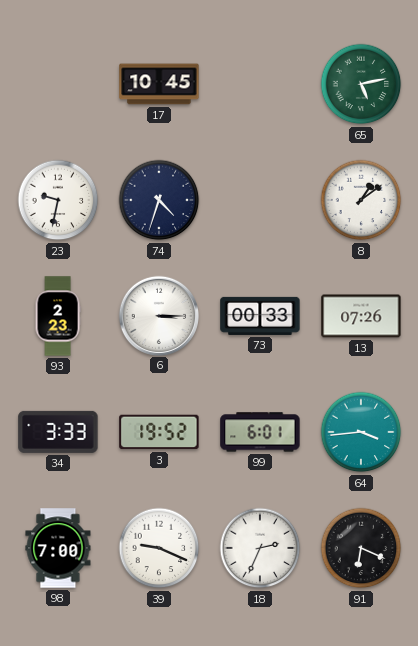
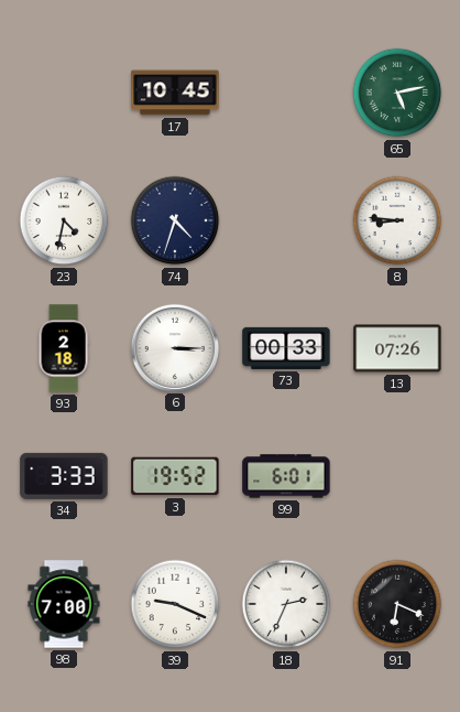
23: 9:32 -> 4:32
8: 1:09 -> 8:46
93: 2:23 -> 2:18
64: 3:44 -> none
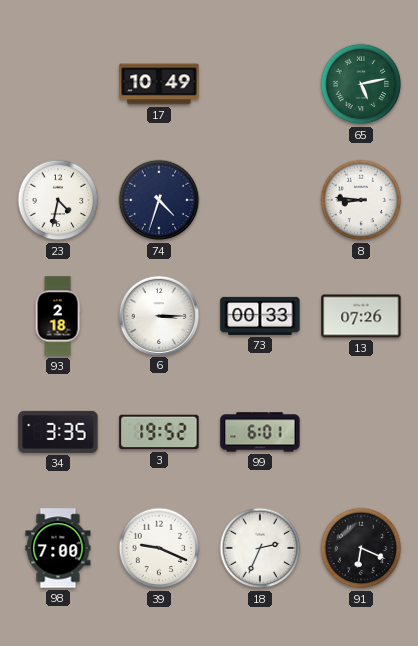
17: 10:45 -> 10:49
34: 3:33 -> 3:35
